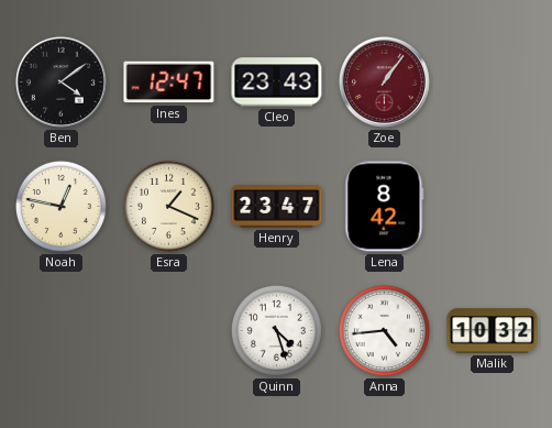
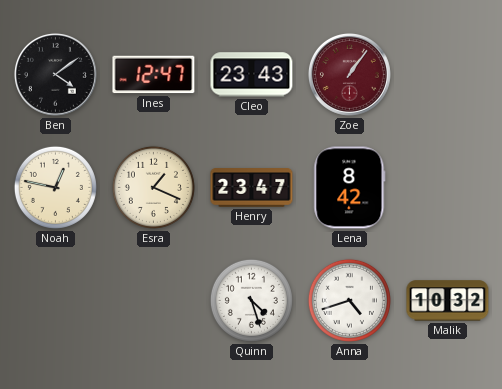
Anna: 4:44 -> 4:42
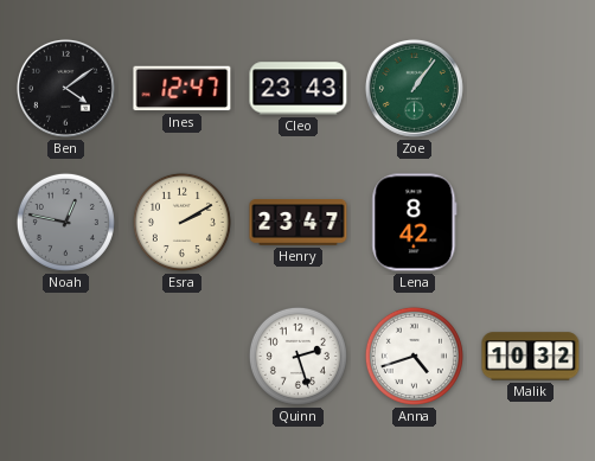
Zoe dial: burgundy -> green
Noah dial: cream -> grey
Esra: 1:19 -> 2:10
Quinn: 4:27 -> 2:27
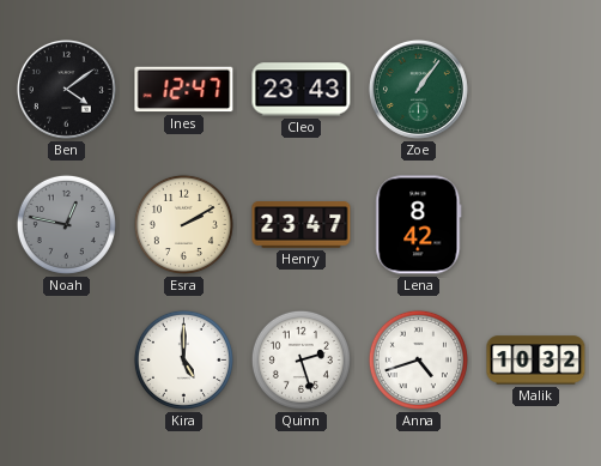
Kira: none -> 5:00
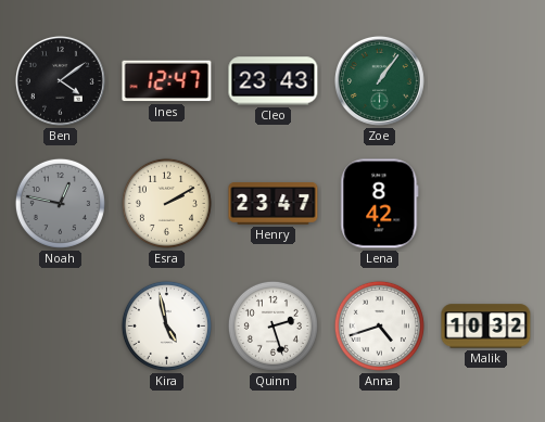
Kira: 5:00 -> 4:58
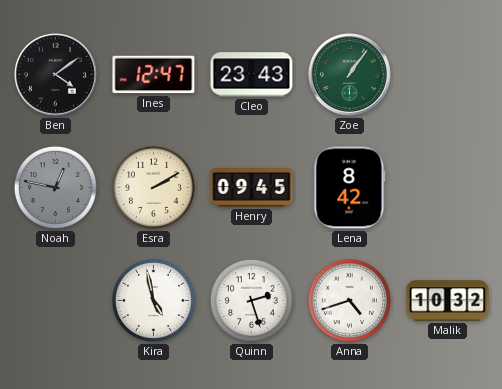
Henry: 23:47 -> 09:45
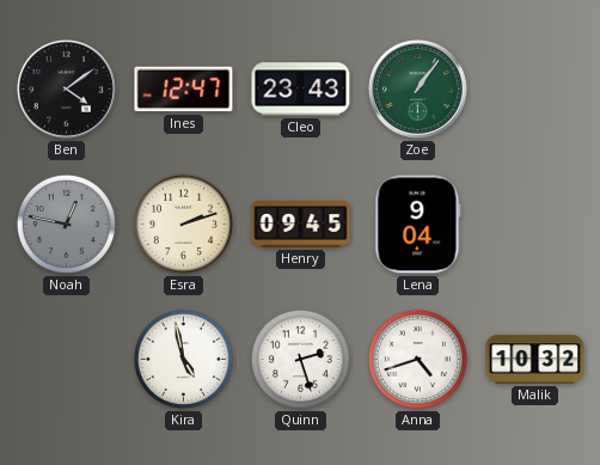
Esra: 2:10 -> 2:12
Lena: 8:42 -> 9:04
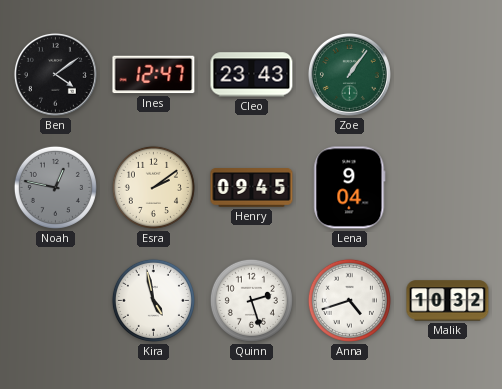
Esra: 2:12 -> 2:09
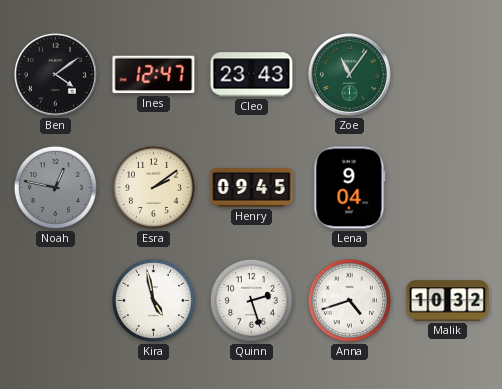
Zoe: 1:06 -> 11:06
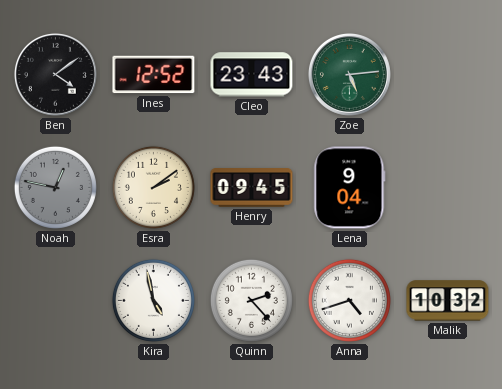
Ines: 12:47 -> 12:52
Zoe: 11:06 -> 5:14
Quinn: 2:27 -> 2:23
